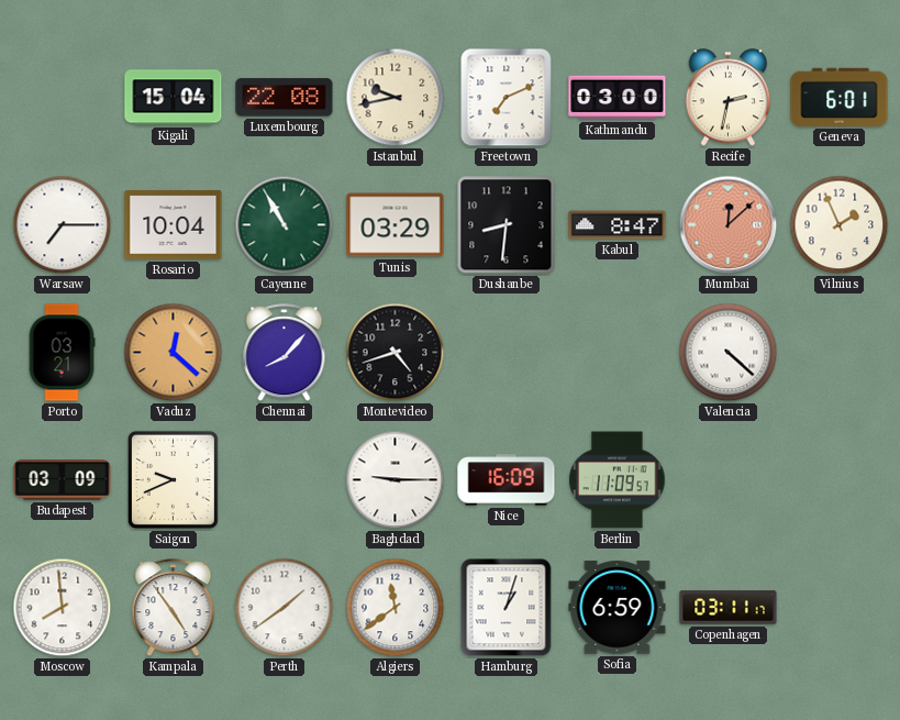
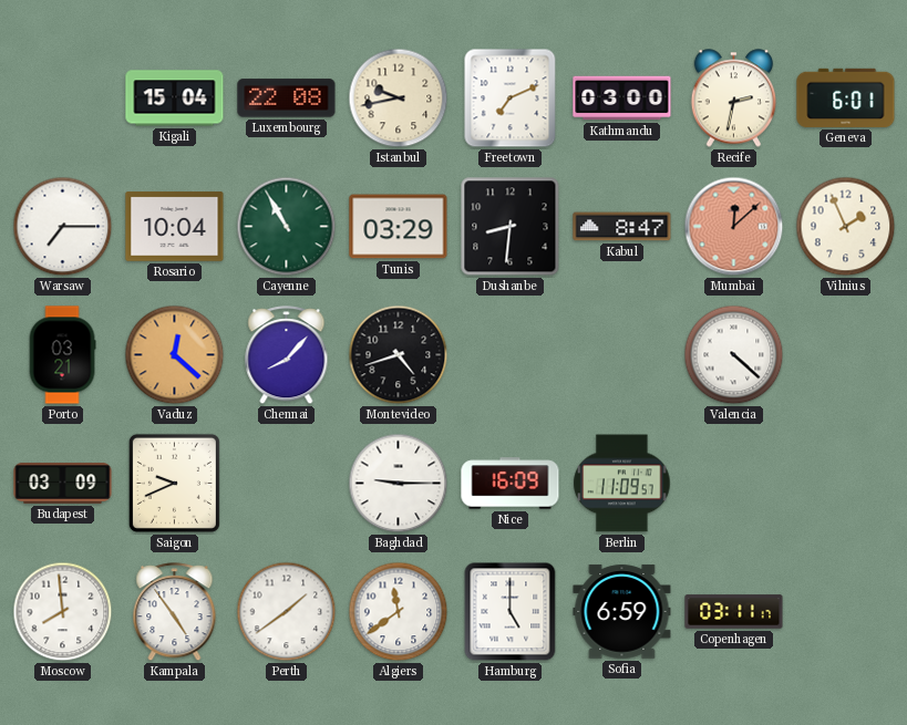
Hamburg: 1:03 -> 5:00
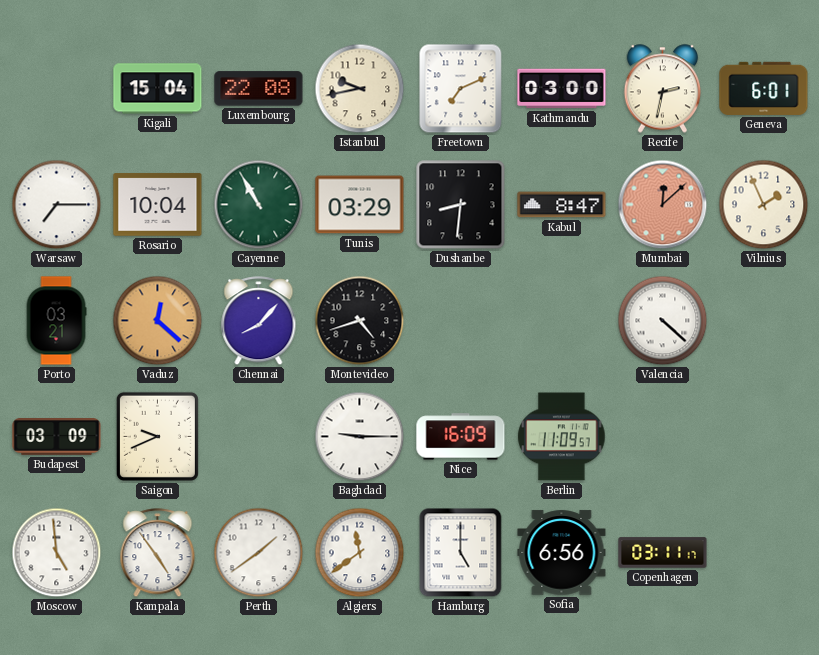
Moscow: 7:59 -> 4:59
Sofia: 6:59 -> 6:56
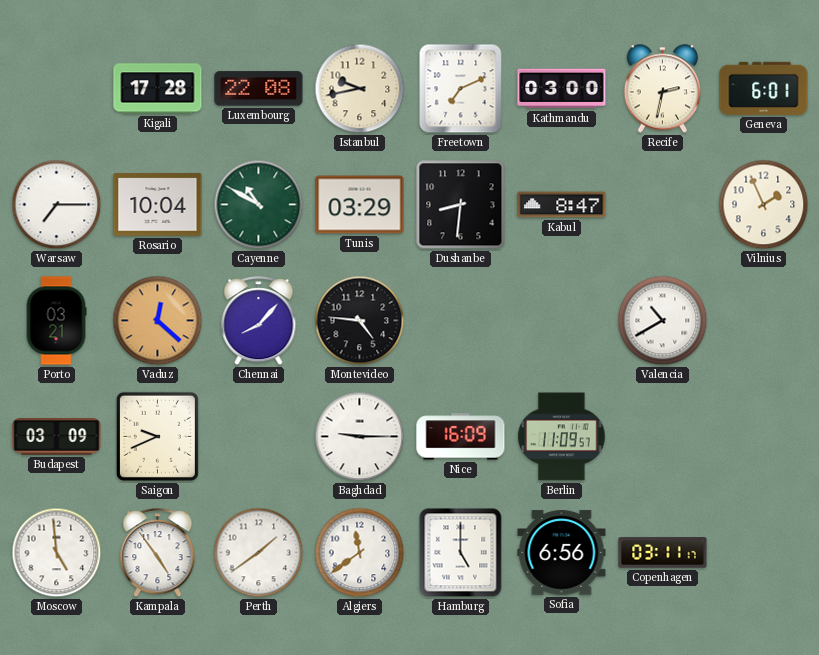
Kigali: 15:04 -> 17:28
Cayenne: 10:55 -> 10:50
Mumbai: 12:08 -> none
Montevideo: 4:42 -> 4:46
Valencia: 4:22 -> 10:40
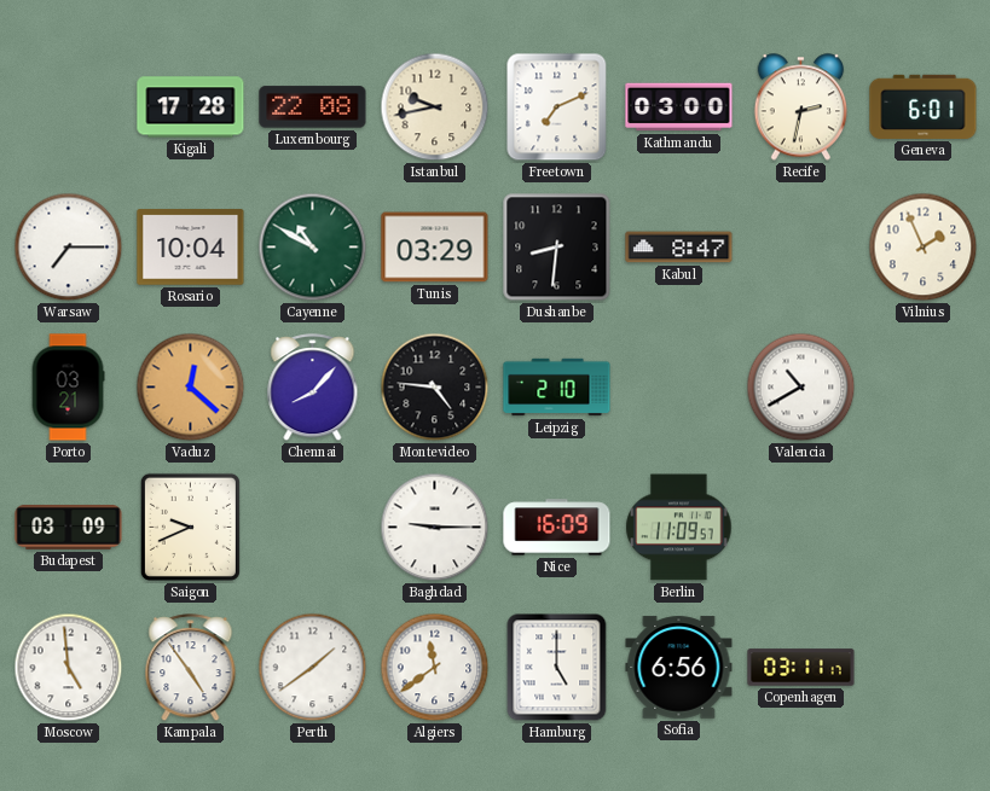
Leipzig: none -> 2:10
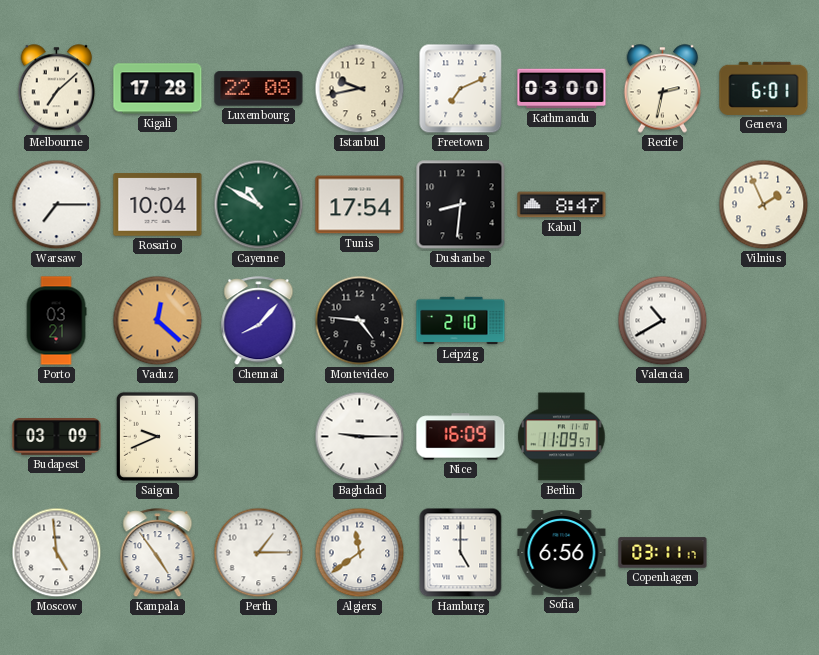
Melbourne: none -> 7:08
Tunis: 03:29 -> 17:54
Perth: 1:39 -> 1:15
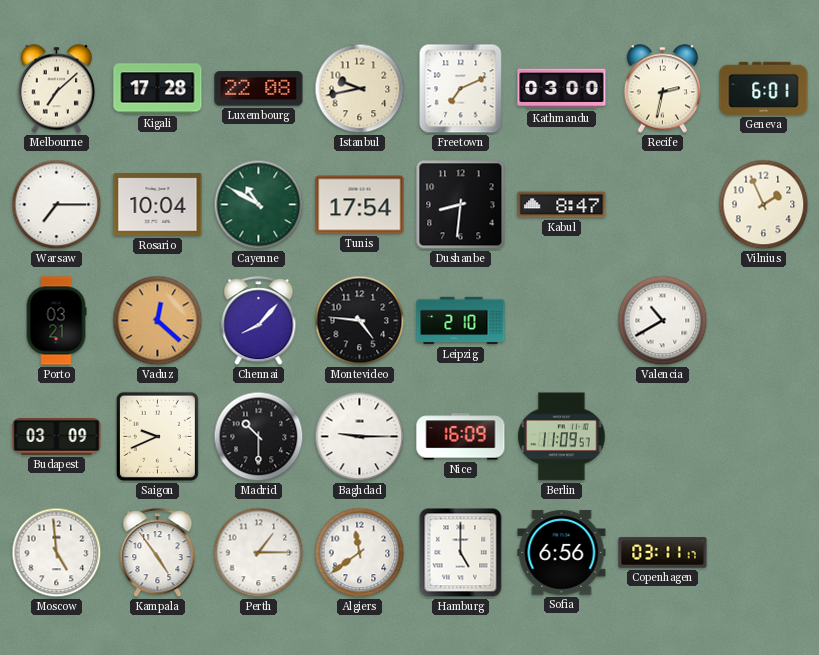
Madrid: none -> 10:30
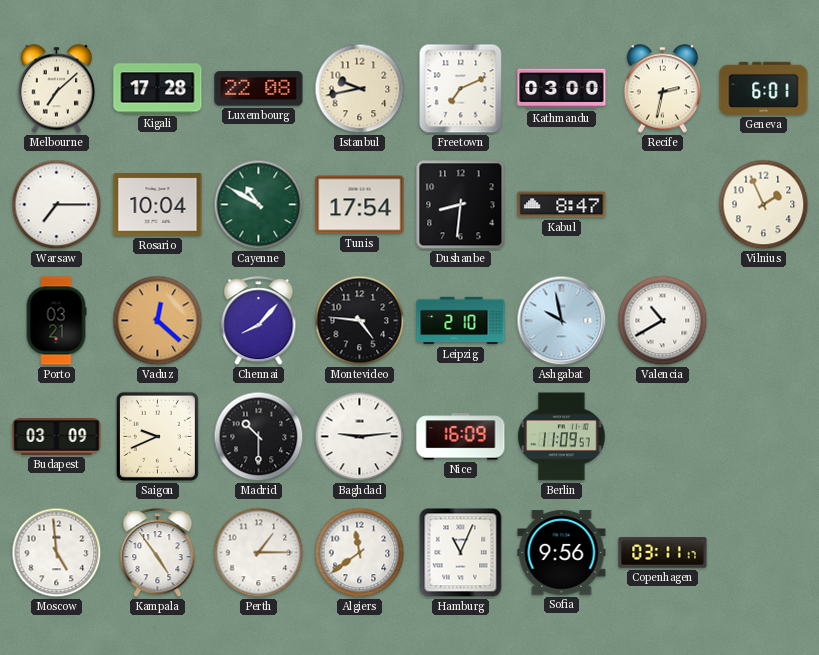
Ashgabat: none -> 9:58
Baghdad: 9:15 -> 9:14
Hamburg: 5:00 -> 11:04
Sofia: 6:56 -> 9:56
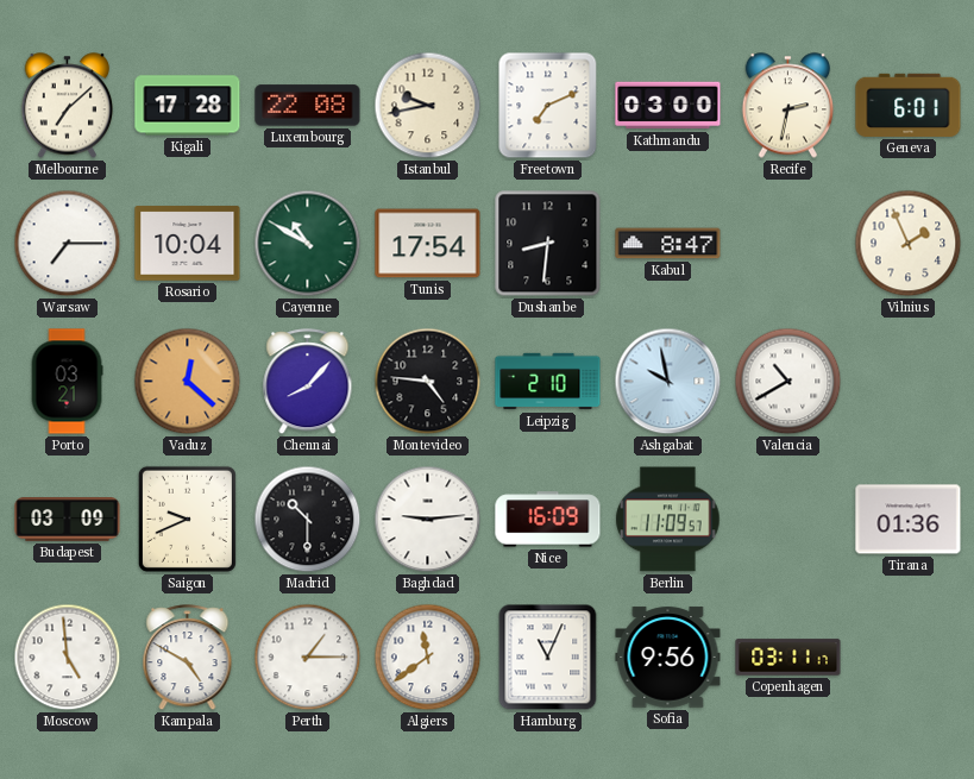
Tirana: none -> 01:36
Kampala: 4:54 -> 4:50
